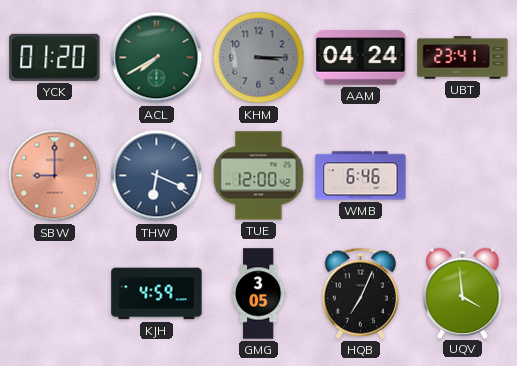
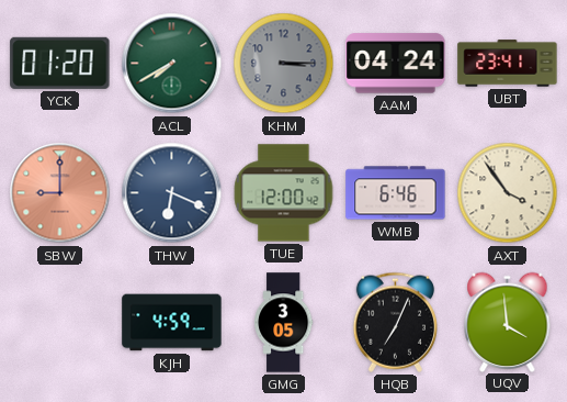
AXT: none -> 3:54
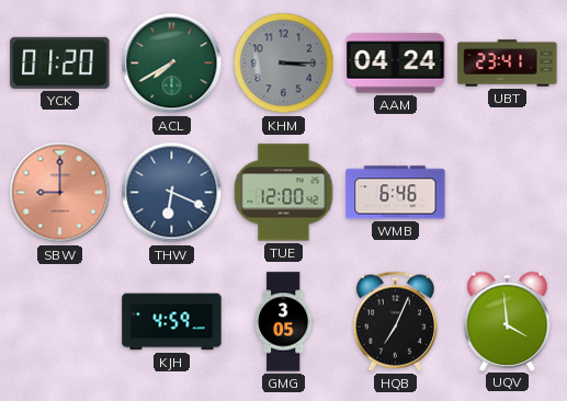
AXT: 3:54 -> none
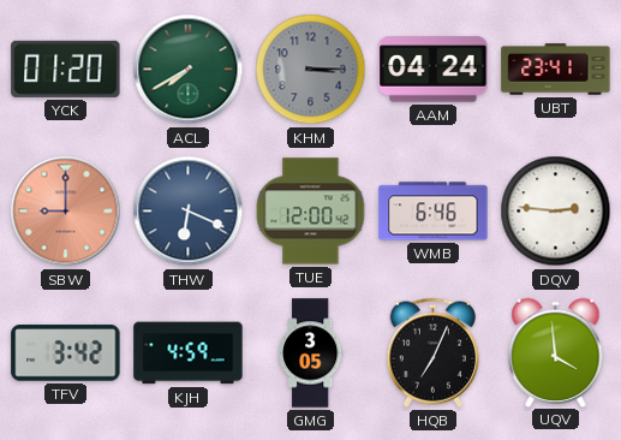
DQV: none -> 2:46
TFV: none -> 3:42
